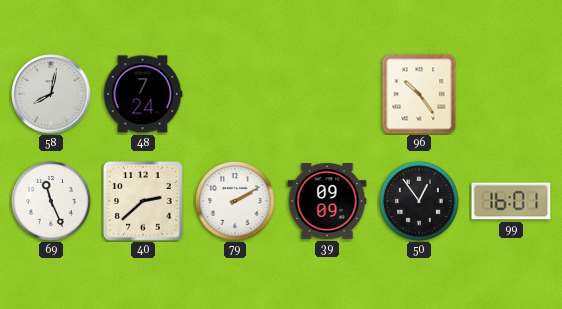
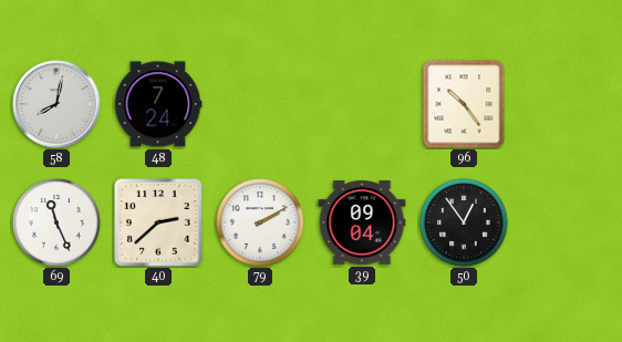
39: 09:09 -> 09:04
99: 16:01 -> none
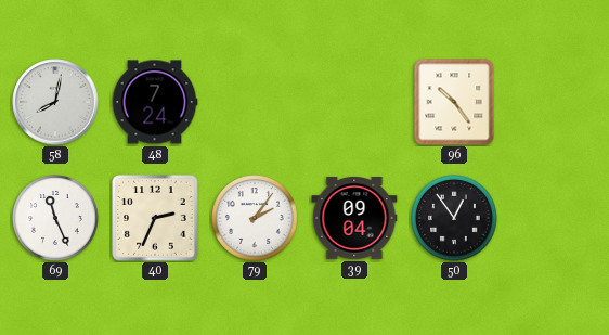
40: 2:38 -> 2:34
79: 2:10 -> 2:06
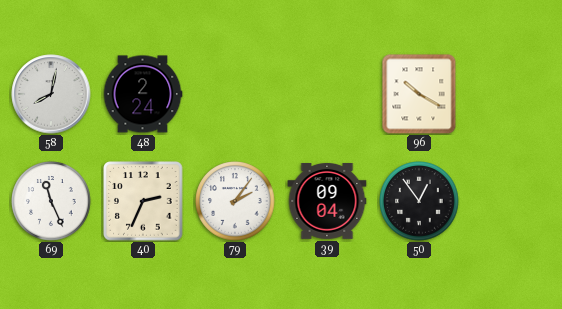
48: 7:24 -> 2:24
96: 10:24 -> 10:20
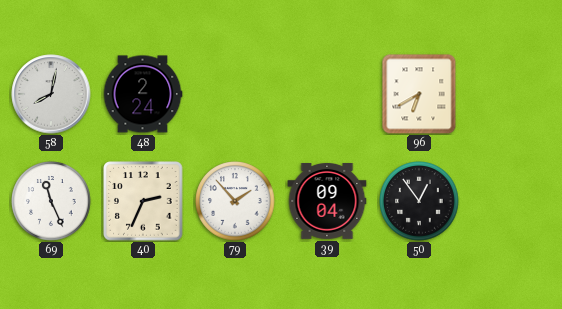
96: 10:20 -> 6:40
79: 2:06 -> 1:53
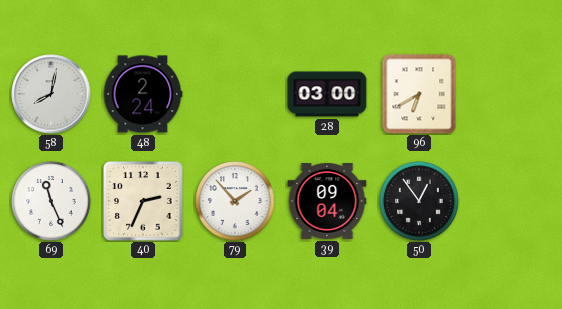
28: none -> 03:00
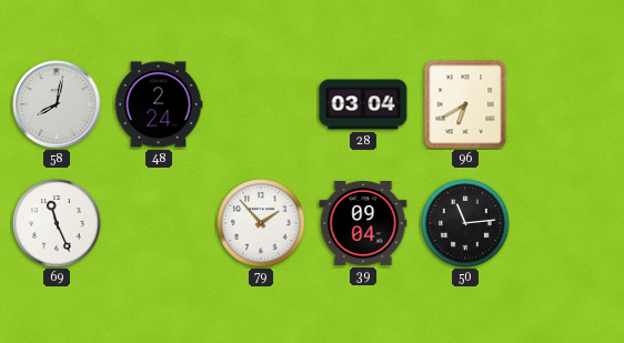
28: 03:00 -> 03:04
40: 2:34 -> none
50: 12:54 -> 11:14
